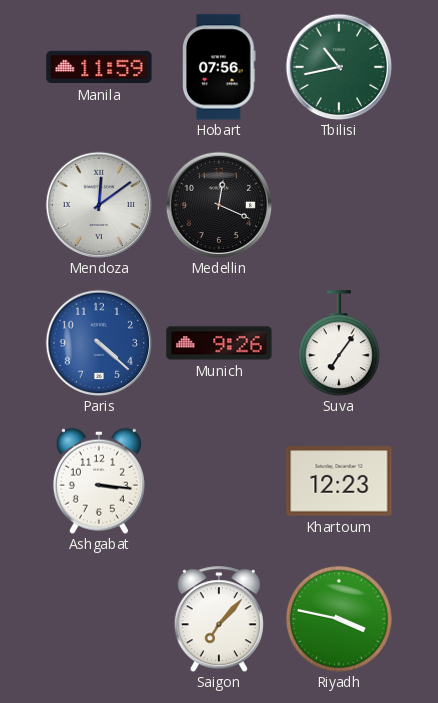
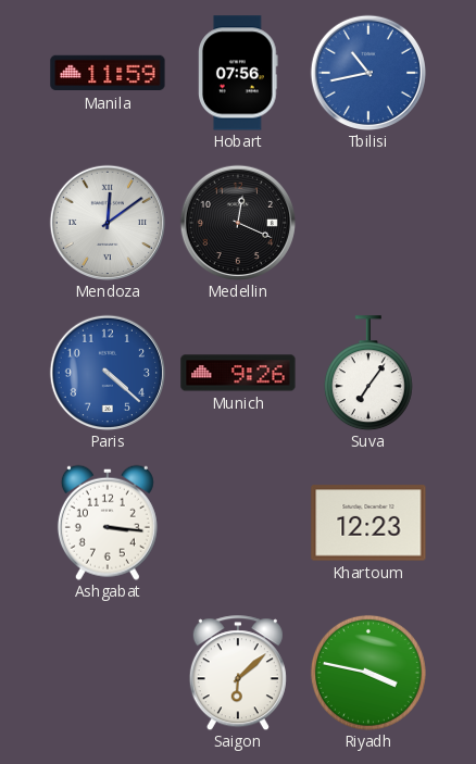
Tbilisi dial: green -> blue
Saigon: 7:07 -> 6:08
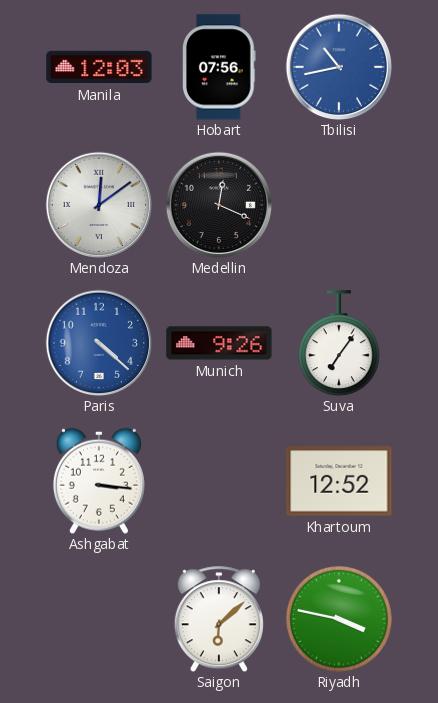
Manila: 11:59 -> 12:03
Khartoum: 12:23 -> 12:52
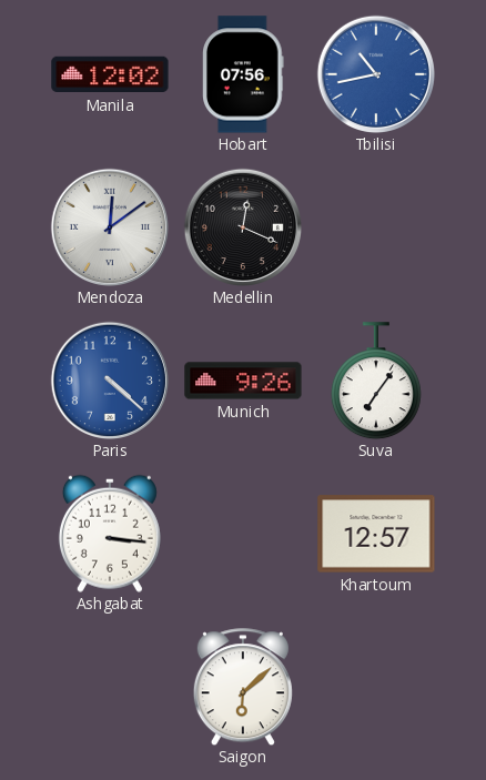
Manila: 12:03 -> 12:02
Khartoum: 12:52 -> 12:57
Riyadh: 3:47 -> none
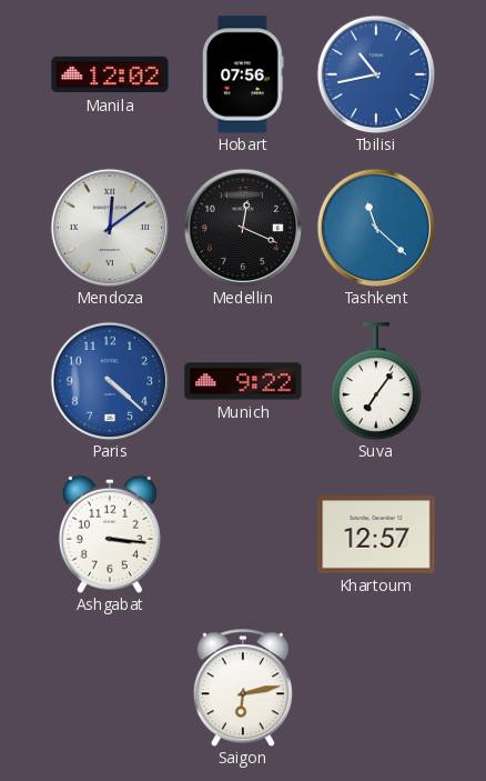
Tashkent: none -> 11:22
Munich: 9:26 -> 9:22
Saigon: 6:08 -> 6:13
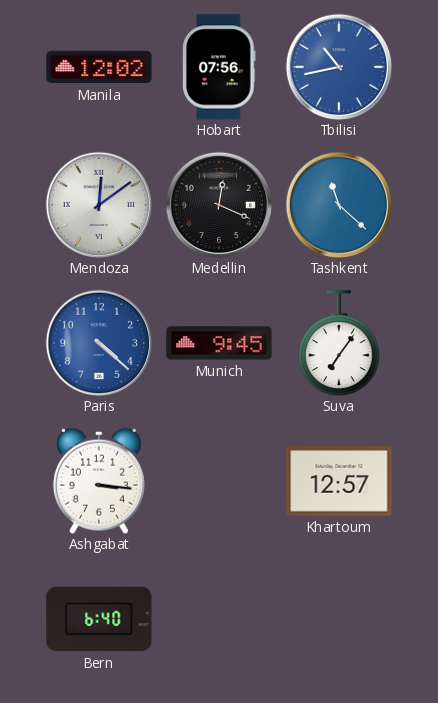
Munich: 9:22 -> 9:45
Bern: none -> 6:40
Saigon: 6:13 -> none
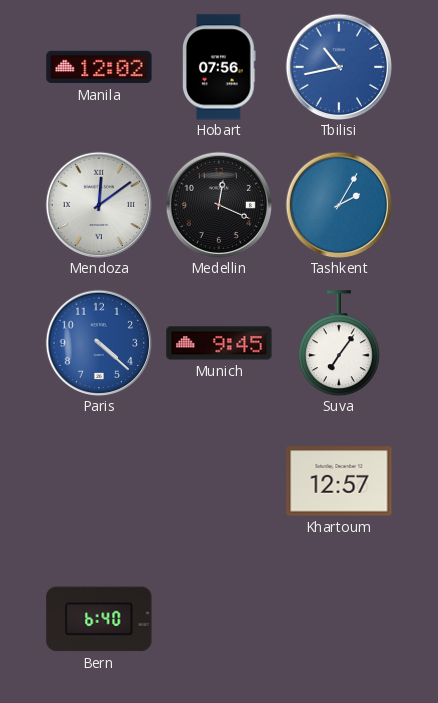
Tashkent: 11:22 -> 2:05
Ashgabat: 3:16 -> none
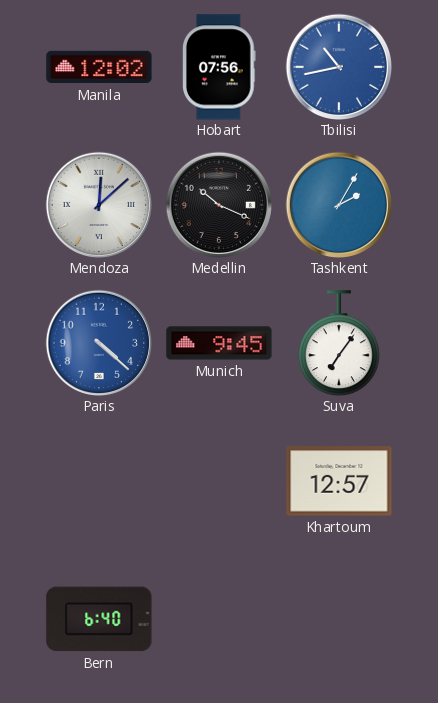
Mendoza: 12:09 -> 12:08
Medellin: 12:19 -> 10:19
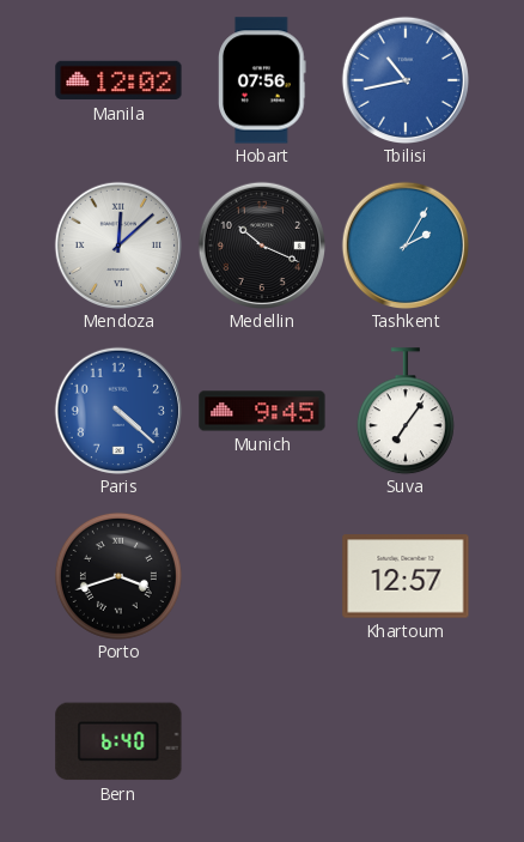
Porto: none -> 3:42
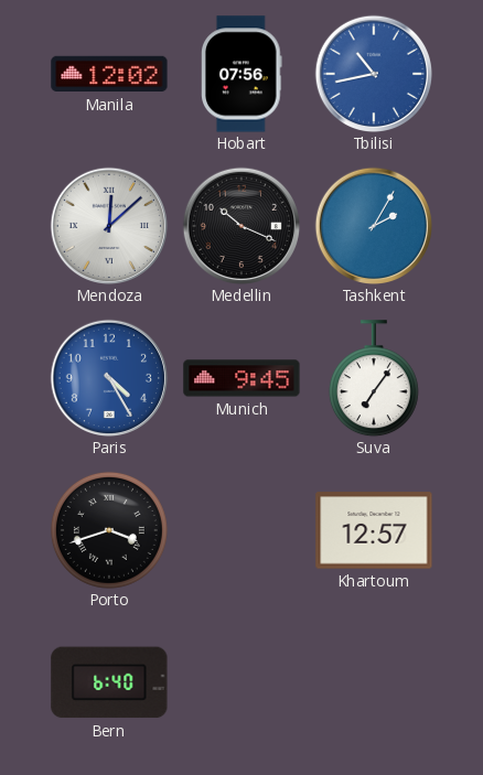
Paris: 4:22 -> 4:25
